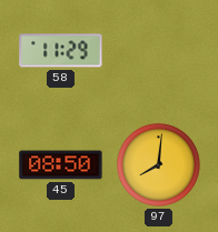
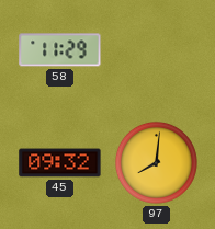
45: 08:50 -> 09:32
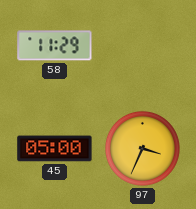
45: 09:32 -> 05:00
97: 8:01 -> 3:34
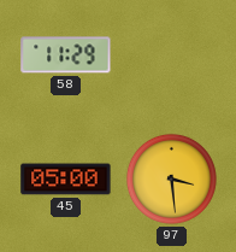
97: 3:34 -> 3:29
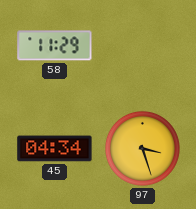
45: 05:00 -> 04:34
97: 3:29 -> 3:27
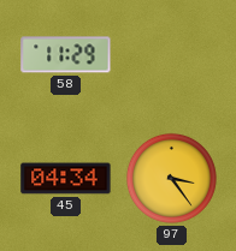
97: 3:27 -> 3:24
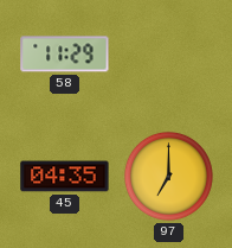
45: 04:34 -> 04:35
97: 3:24 -> 7:00
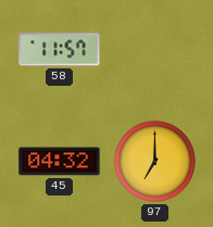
58: 11:29 -> 11:57
45: 04:35 -> 04:32
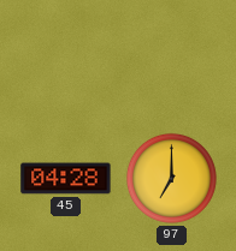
58: 11:57 -> none
45: 04:32 -> 04:28
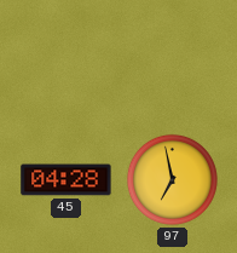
97: 7:00 -> 6:58
